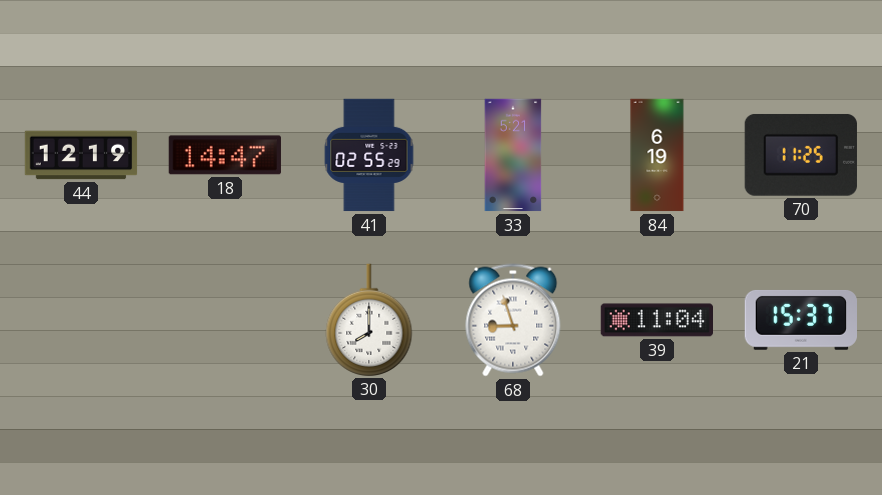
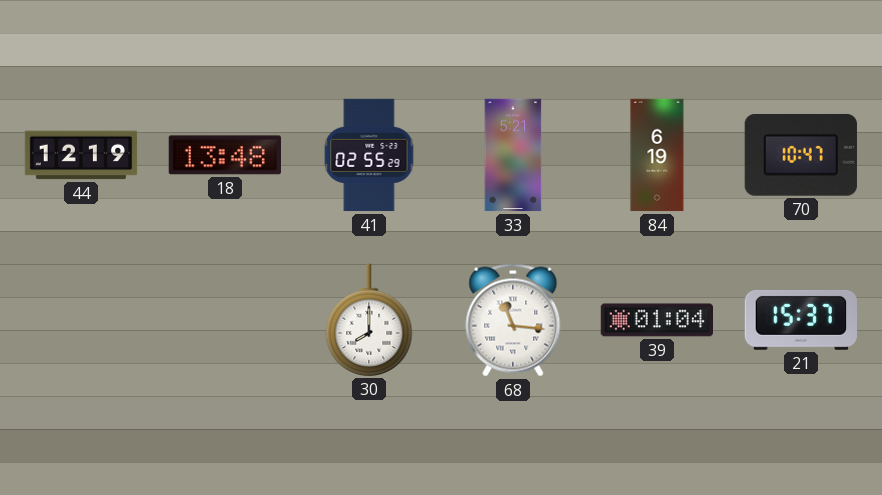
18: 14:47 -> 13:48
70: 11:25 -> 10:47
68: 8:57 -> 11:16
39: 11:04 -> 01:04
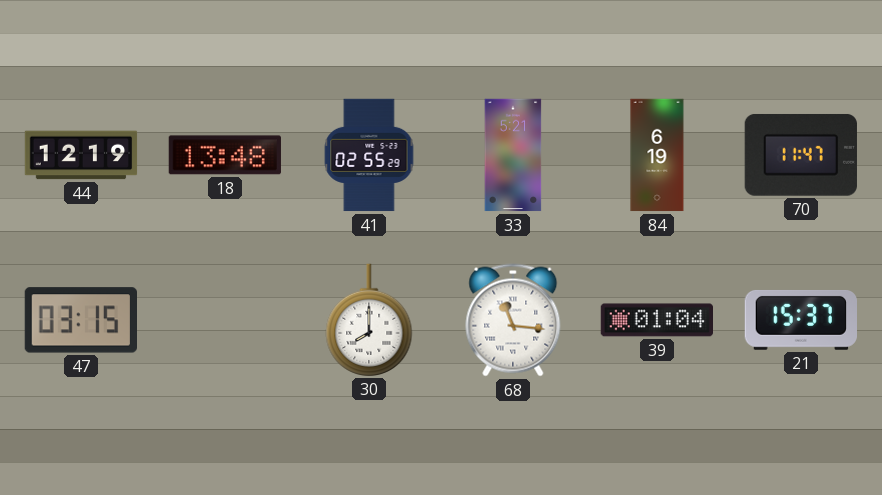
70: 10:47 -> 11:47
47: none -> 03:15
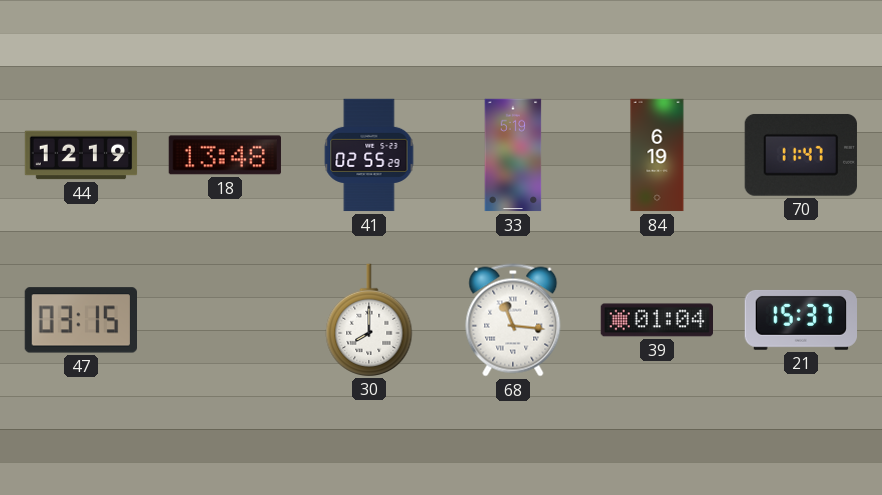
33: 5:21 -> 5:19
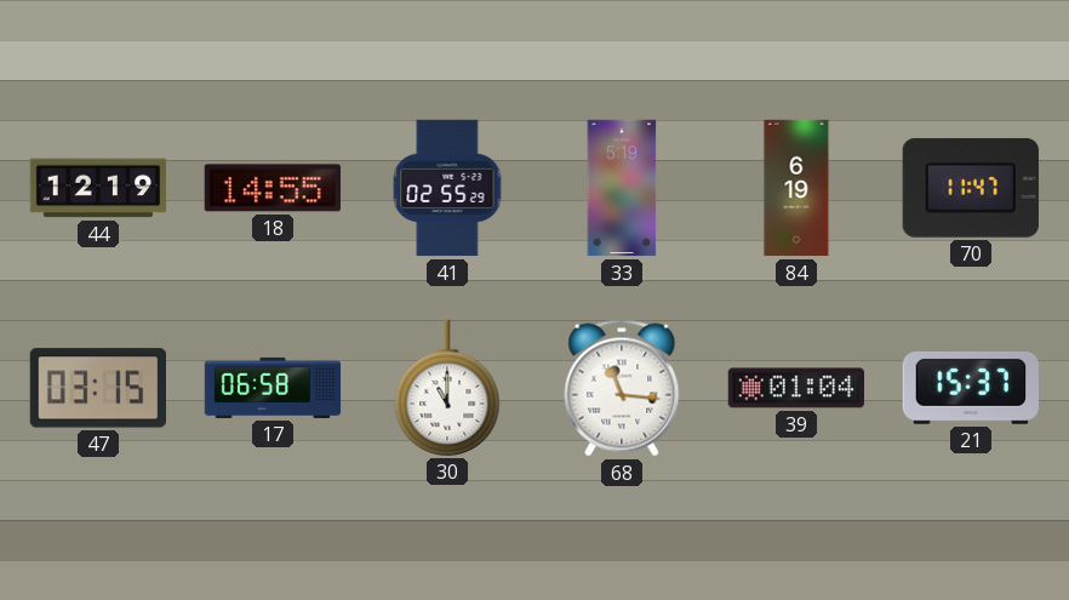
18: 13:48 -> 14:55
17: none -> 06:58
30: 8:00 -> 11:00
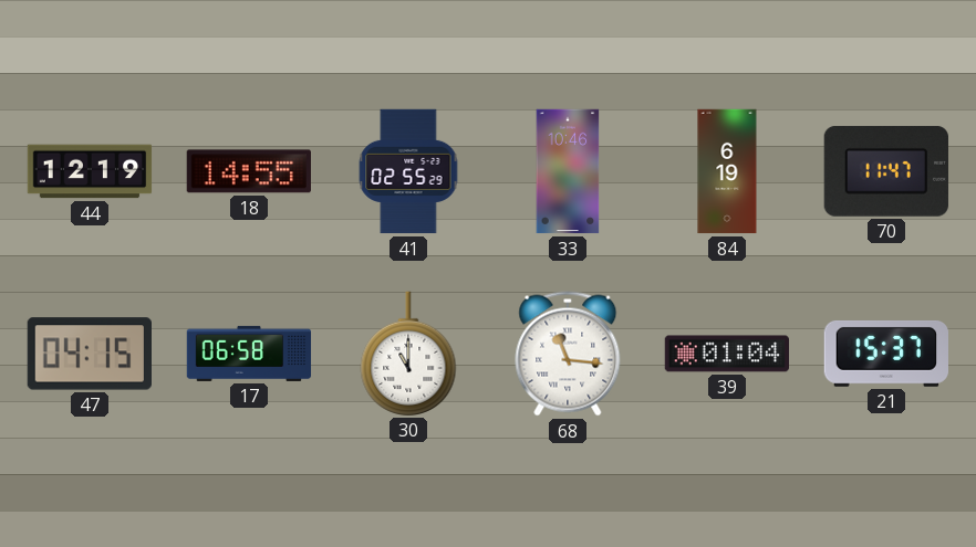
33: 5:19 -> 10:46
47: 03:15 -> 04:15
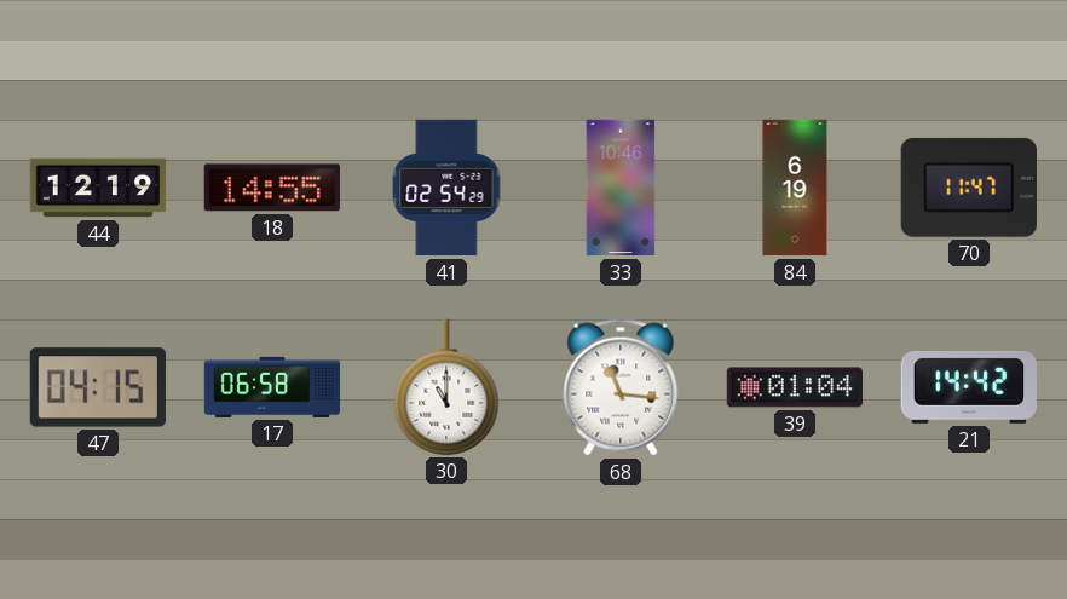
41: 02:55 -> 02:54
21: 15:37 -> 14:42
